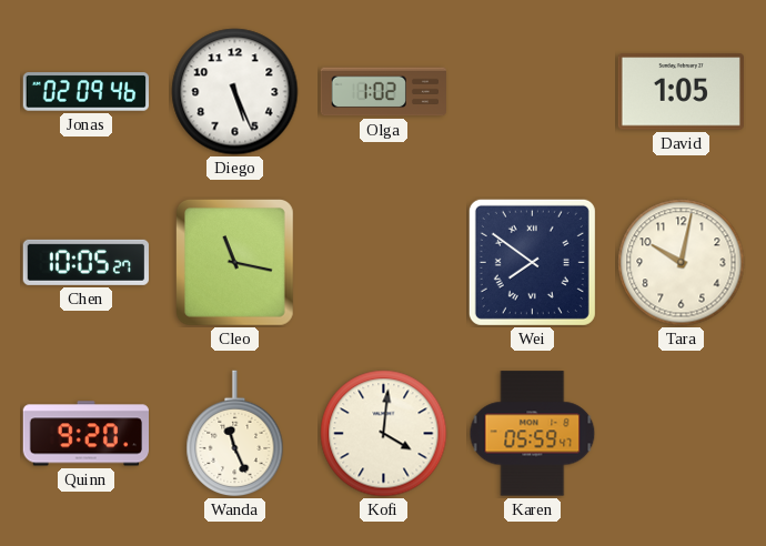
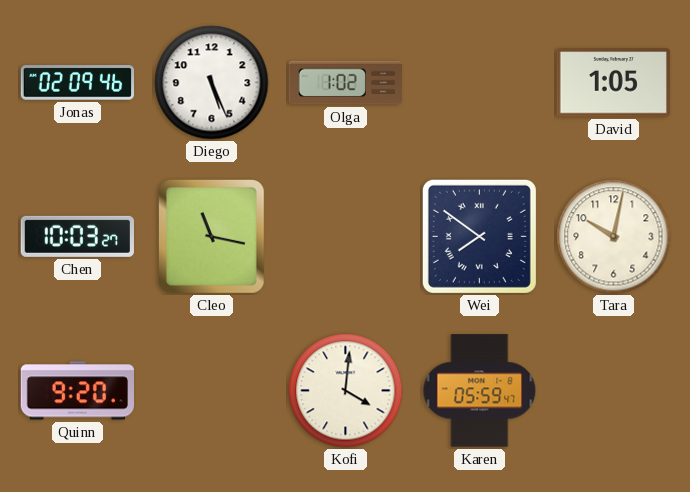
Chen: 10:05 -> 10:03
Wanda: 11:26 -> none
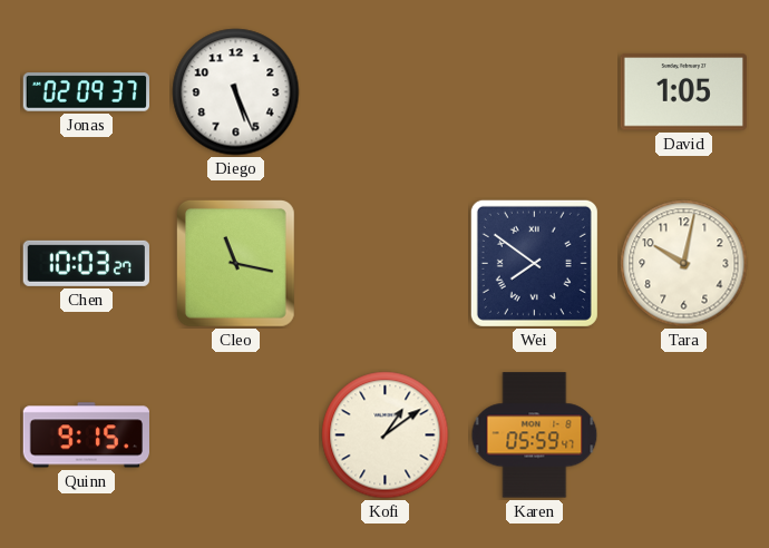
Jonas: 02:09:46 -> 02:09:37
Olga: 1:02 -> none
Quinn: 9:20 -> 9:15
Kofi: 4:01 -> 1:09
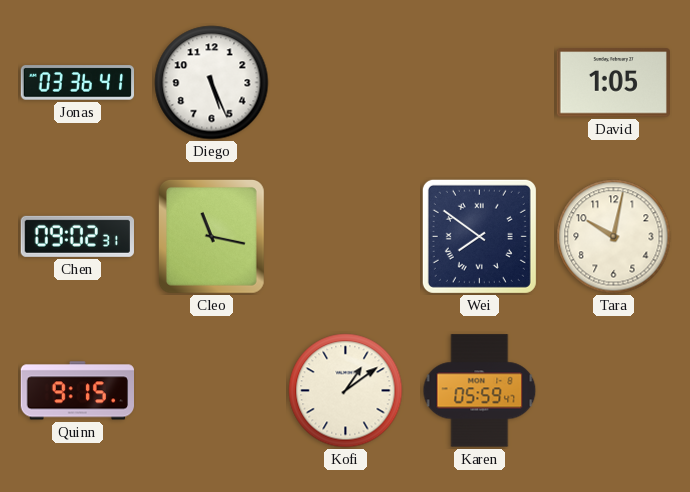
Jonas: 02:09 -> 03:36
Chen: 10:03 -> 09:02
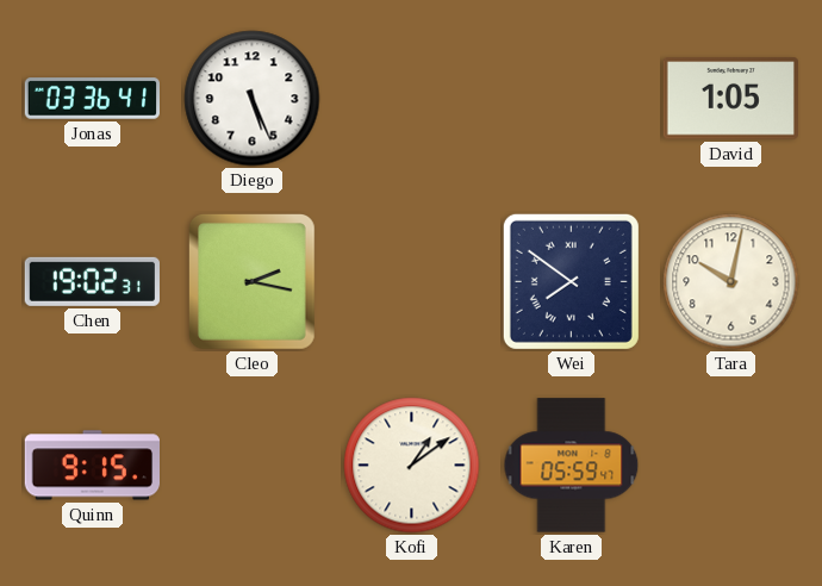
Chen: 09:02 -> 19:02
Cleo: 11:17 -> 2:17
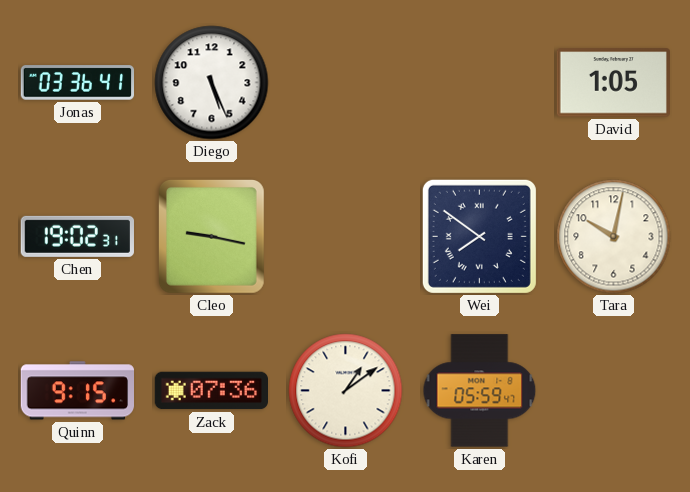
Cleo: 2:17 -> 9:17
Zack: none -> 07:36
